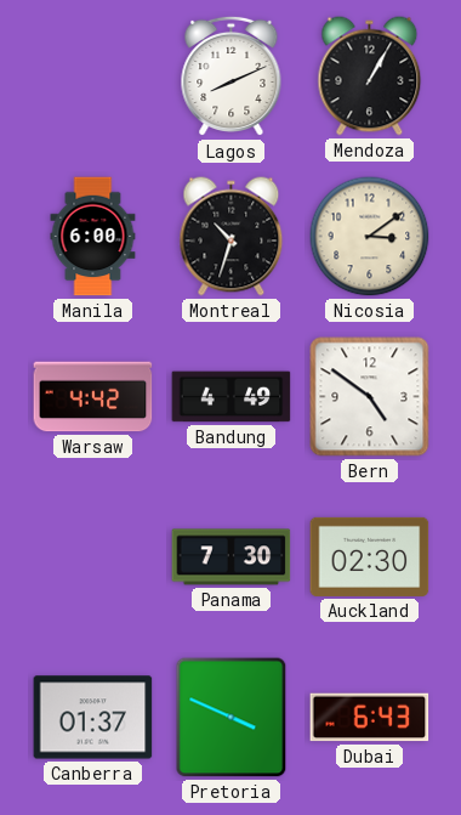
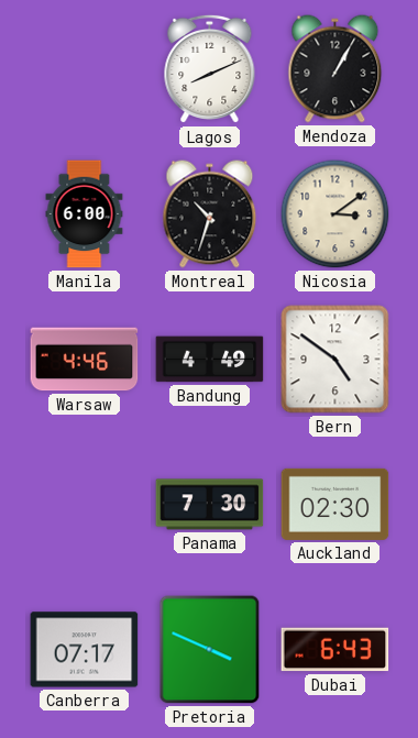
Warsaw: 4:42 -> 4:46
Canberra: 01:37 -> 07:17
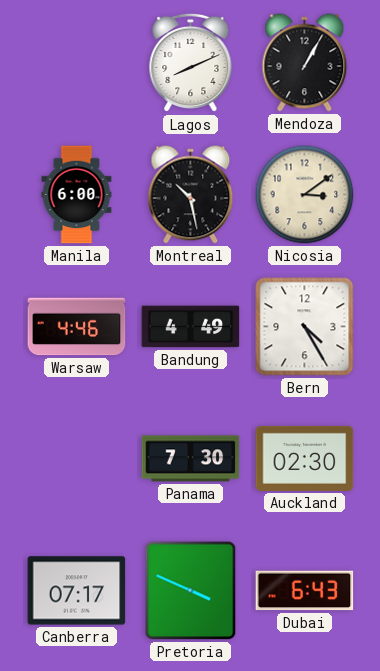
Montreal: 10:33 -> 10:28
Bern: 4:51 -> 4:25
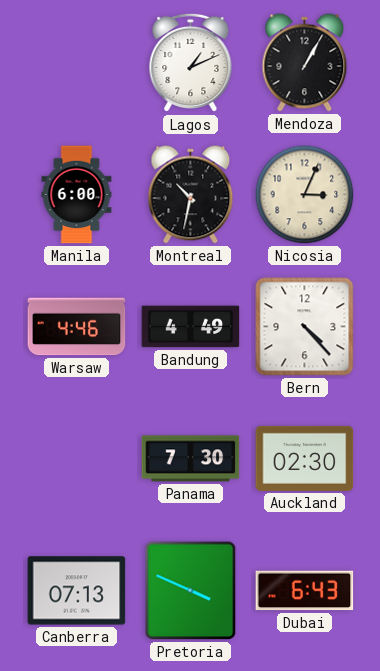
Lagos: 8:11 -> 1:11
Montreal: 10:28 -> 10:32
Nicosia: 3:09 -> 3:04
Bern: 4:25 -> 4:23
Canberra: 07:17 -> 07:13
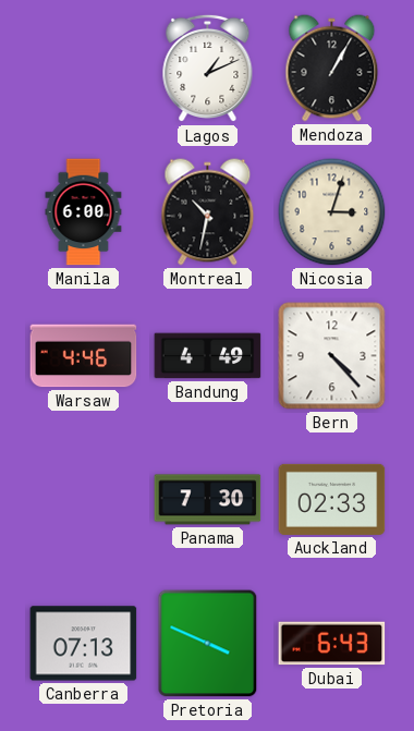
Nicosia: 3:04 -> 3:03
Auckland: 02:30 -> 02:33
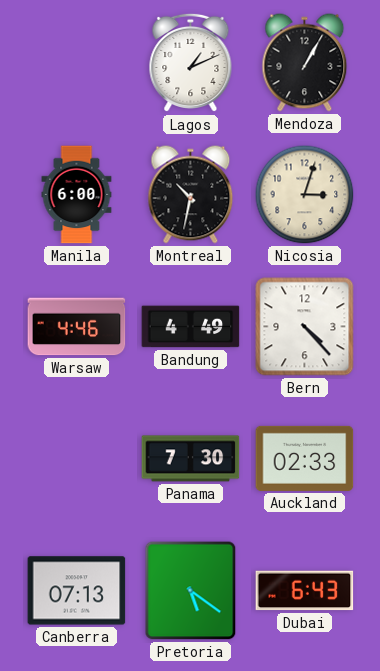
Pretoria: 3:49 -> 5:21
